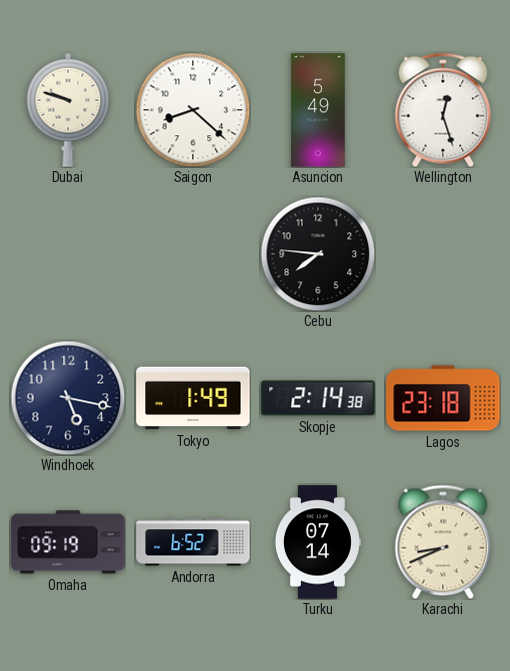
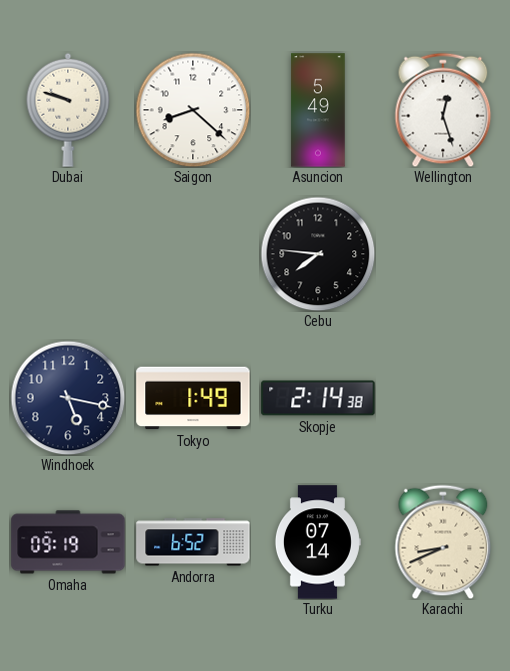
Lagos: 23:18 -> none
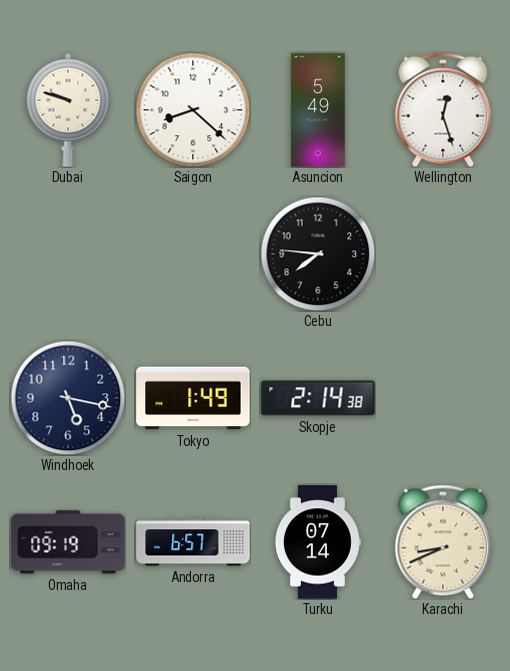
Andorra: 6:52 -> 6:57
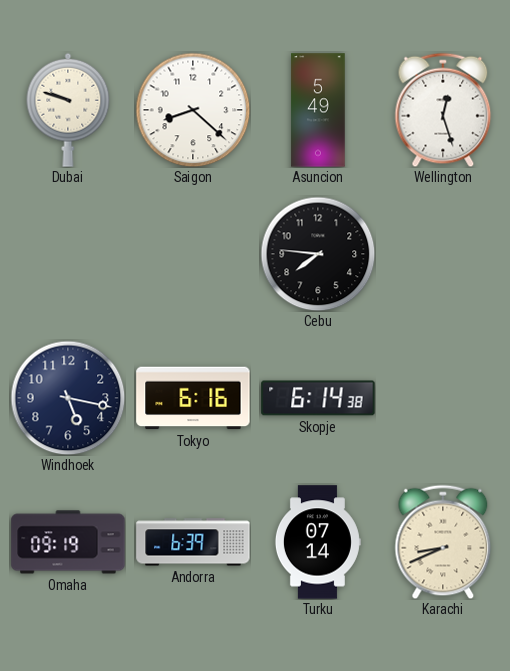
Tokyo: 1:49 -> 6:16
Skopje: 2:14 -> 6:14
Andorra: 6:57 -> 6:39
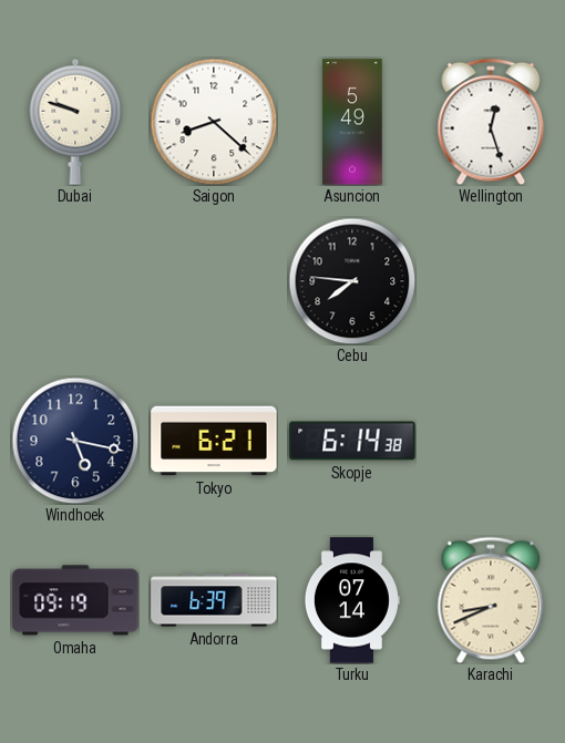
Tokyo: 6:16 -> 6:21
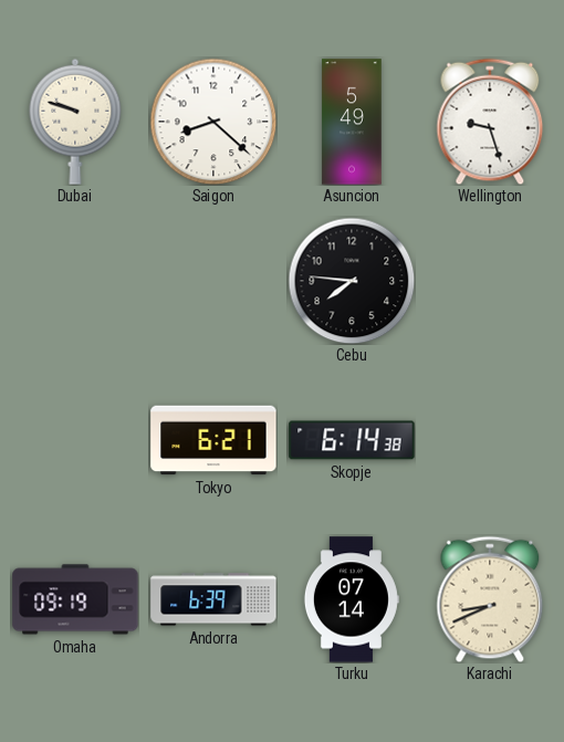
Wellington: 12:27 -> 9:27
Windhoek: 5:17 -> none
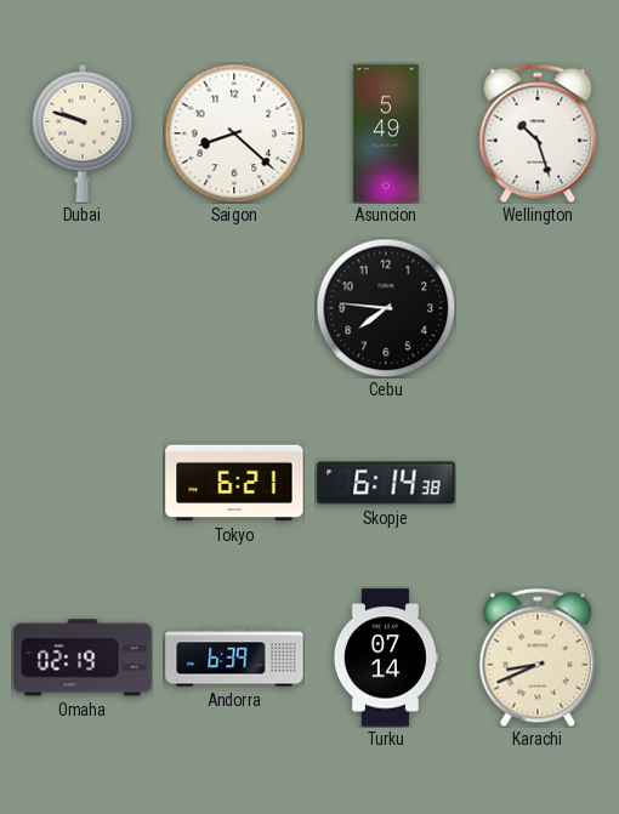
Wellington: 9:27 -> 10:27
Omaha: 09:19 -> 02:19
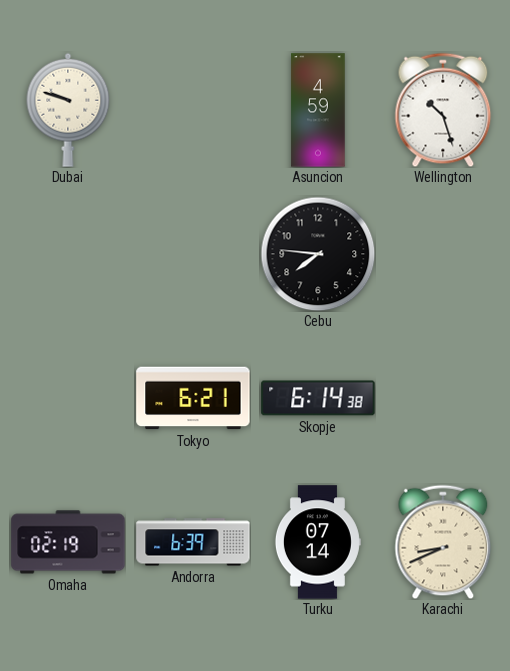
Saigon: 8:22 -> none
Asuncion: 5:49 -> 4:59
